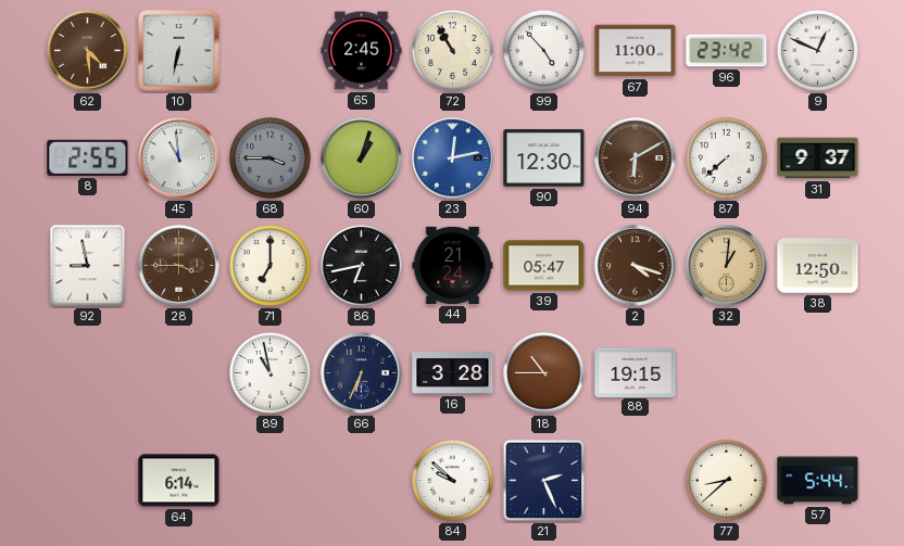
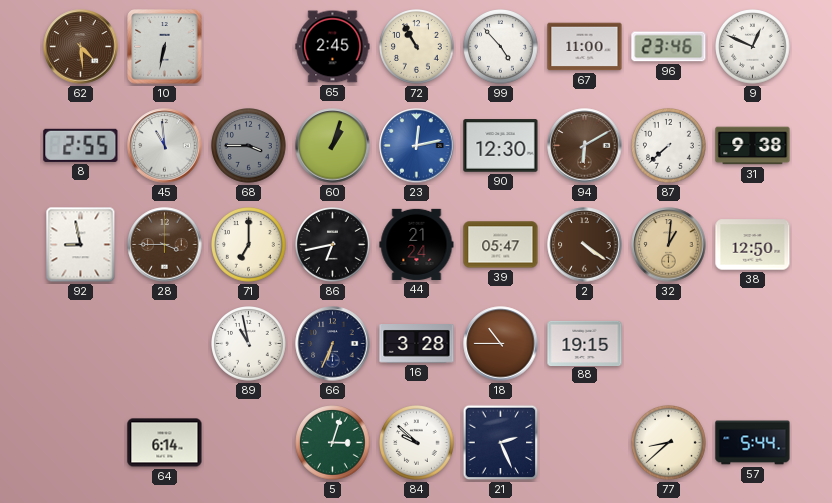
96: 23:42 -> 23:46
31: 9:37 -> 9:38
2: 4:18 -> 4:21
5: none -> 3:03
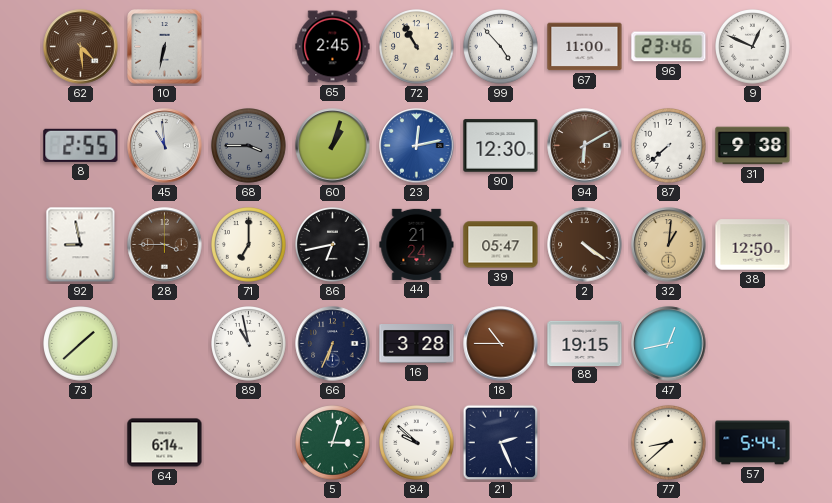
73: none -> 1:38
47: none -> 12:43
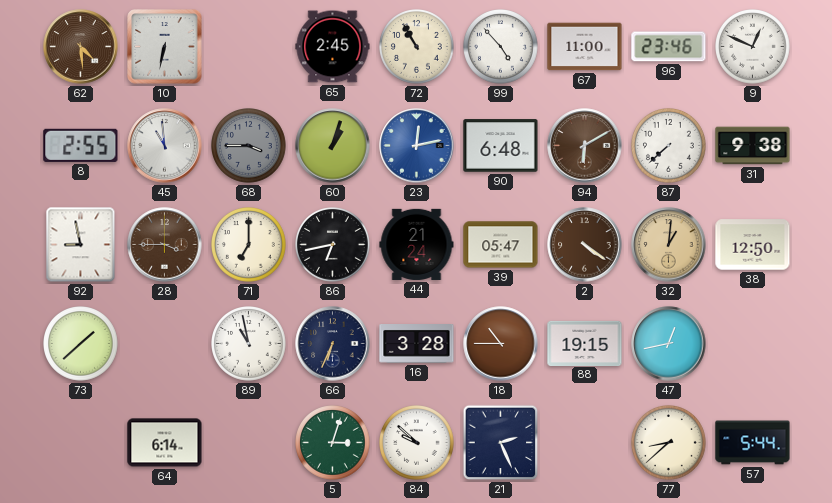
90: 12:30 -> 6:48
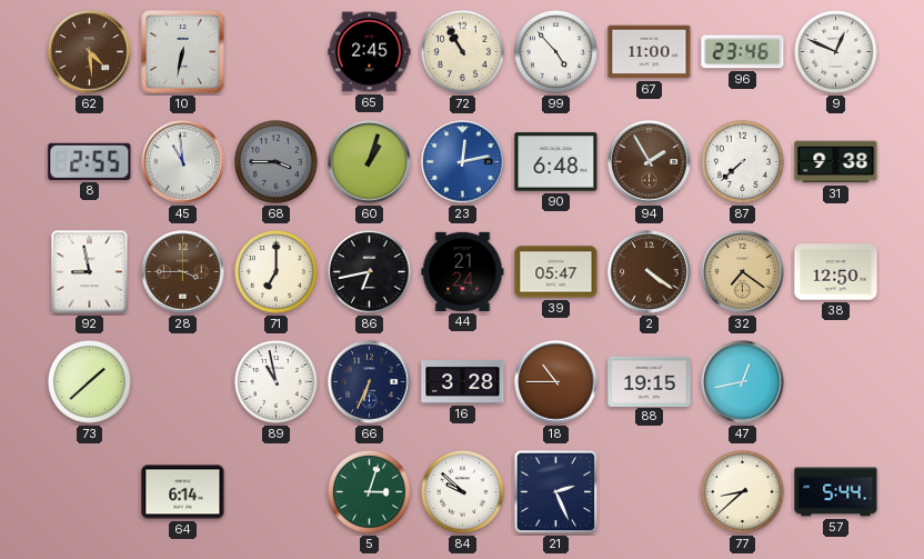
94: 6:10 -> 1:55
32: 1:01 -> 7:21
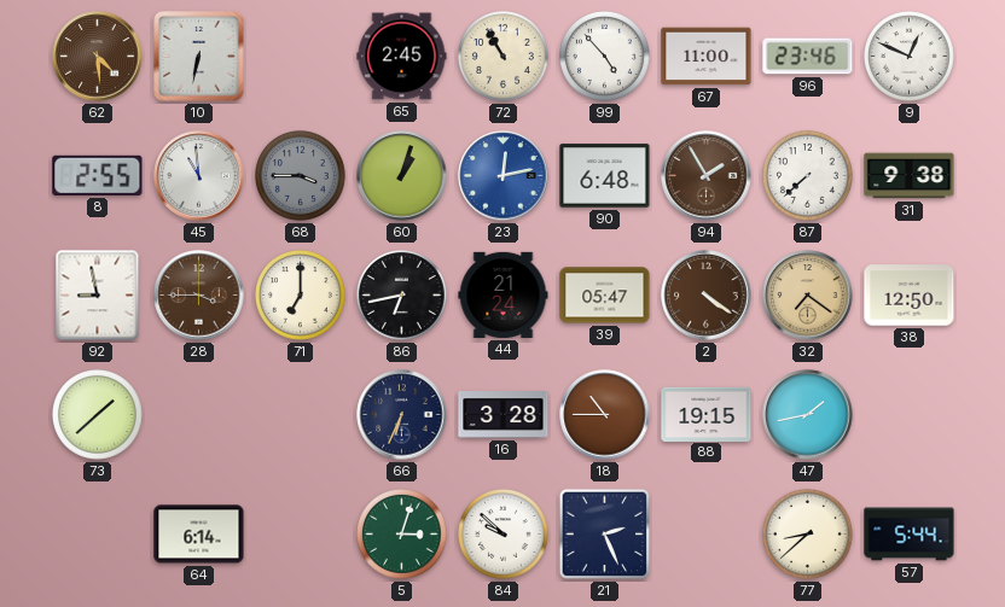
89: 10:58 -> none
47: 12:43 -> 1:43
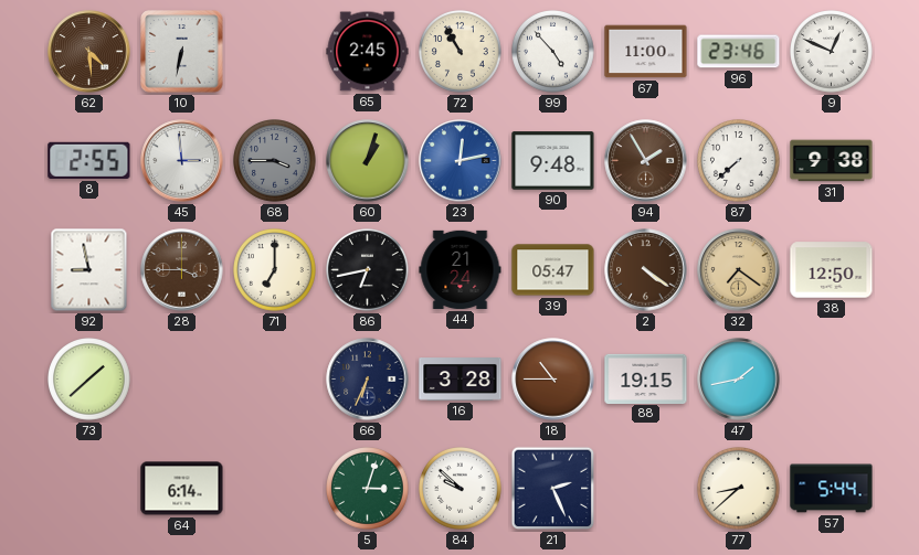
45: 10:59 -> 2:59
90: 6:48 -> 9:48
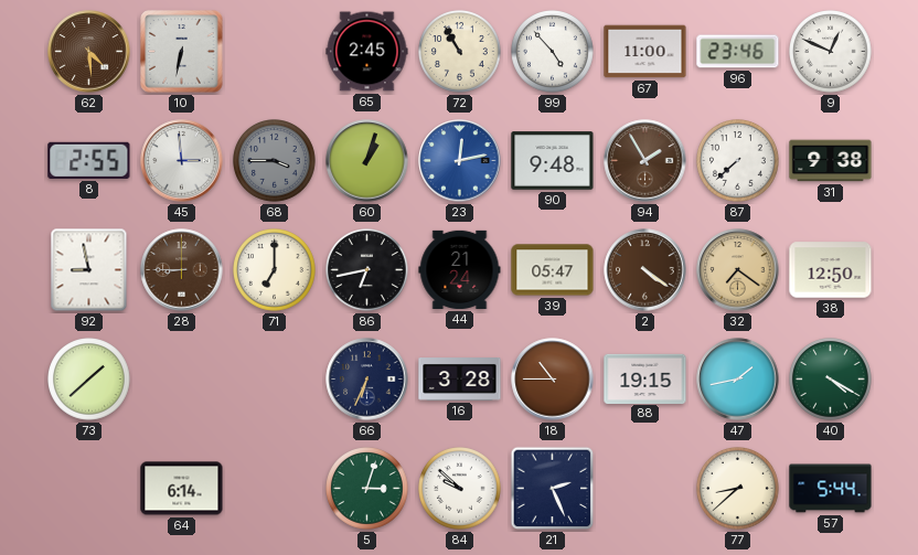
28: 3:45 -> 8:45
40: none -> 4:20
